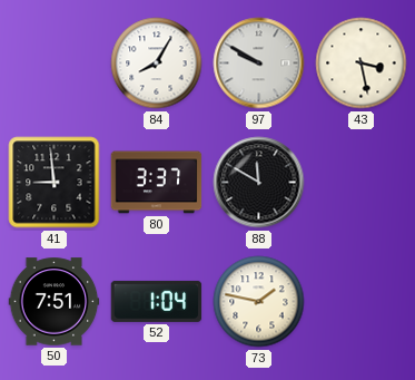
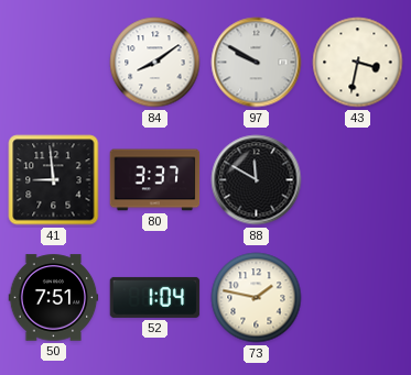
84: 8:05 -> 8:09
43: 3:28 -> 3:32
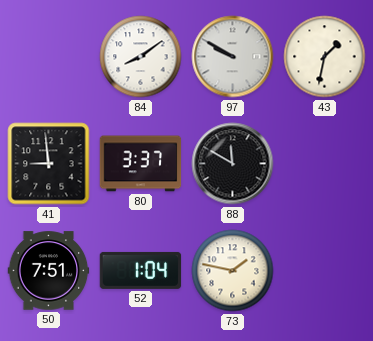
43: 3:32 -> 1:32
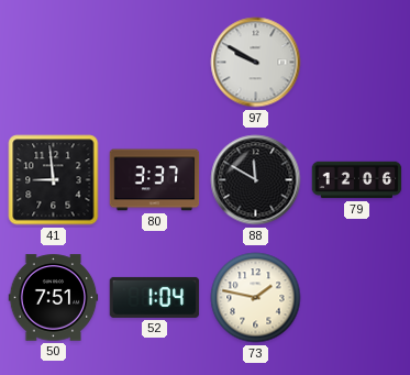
84: 8:09 -> none
43: 1:32 -> none
79: none -> 12:06
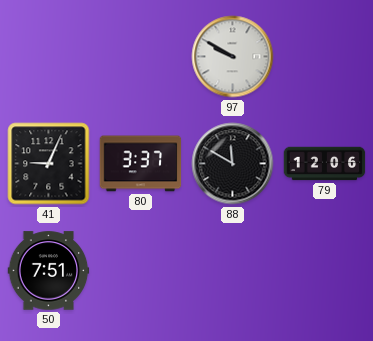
41: 8:59 -> 9:04
52: 1:04 -> none
73: 1:47 -> none
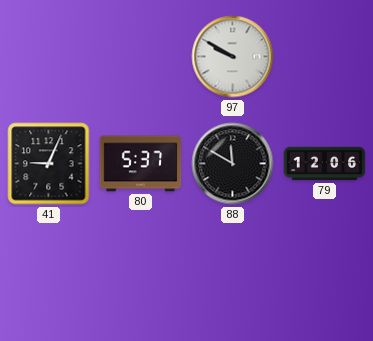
80: 3:37 -> 5:37
50: 7:51 -> none
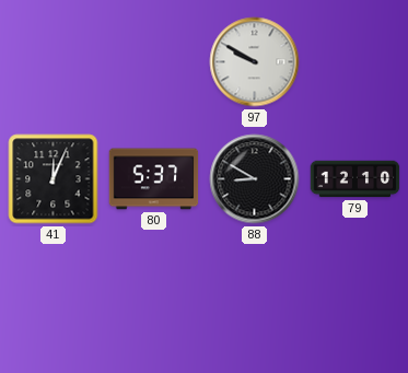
41: 9:04 -> 12:04
88: 11:50 -> 8:50
79: 12:06 -> 12:10
